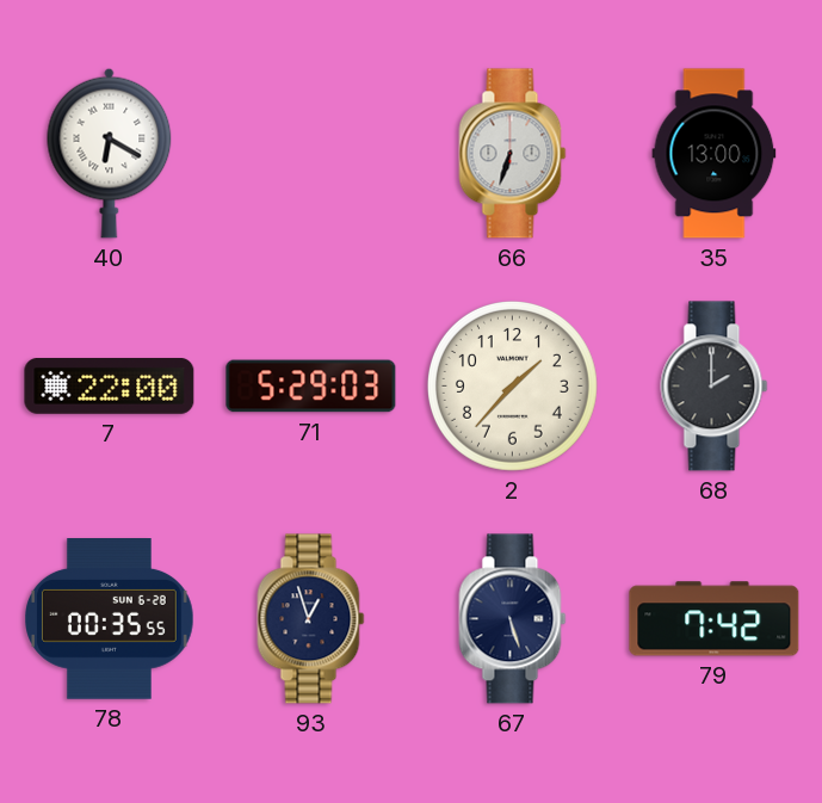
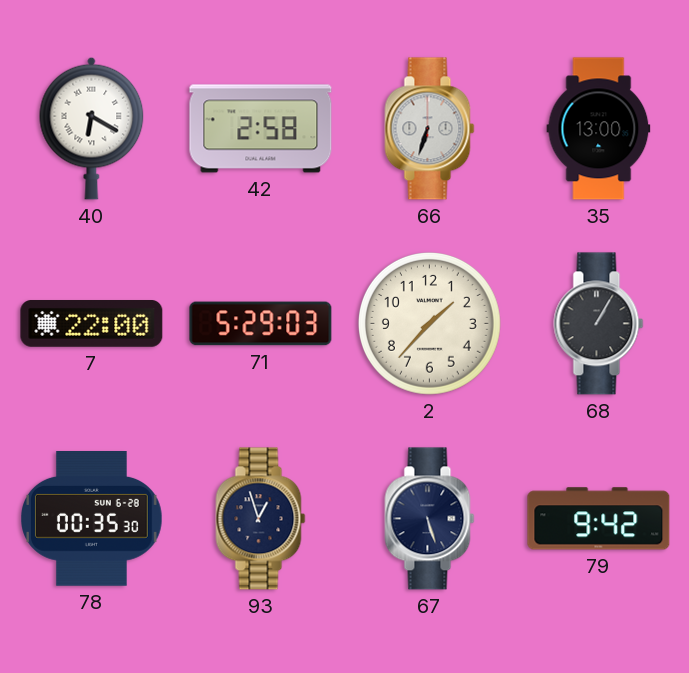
42: none -> 2:58
68: 2:00 -> 1:05
78: 00:35:55 -> 00:35:30
79: 7:42 -> 9:42
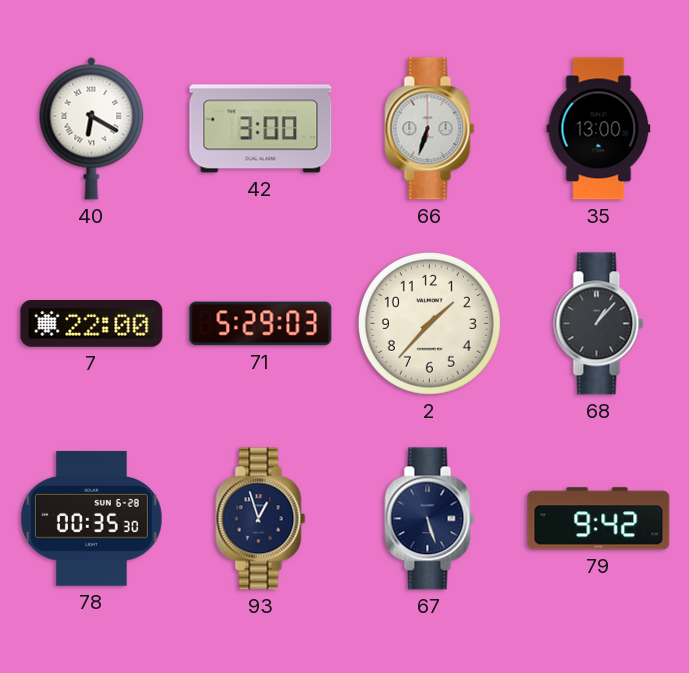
42: 2:58 -> 3:00
68: 1:05 -> 1:07
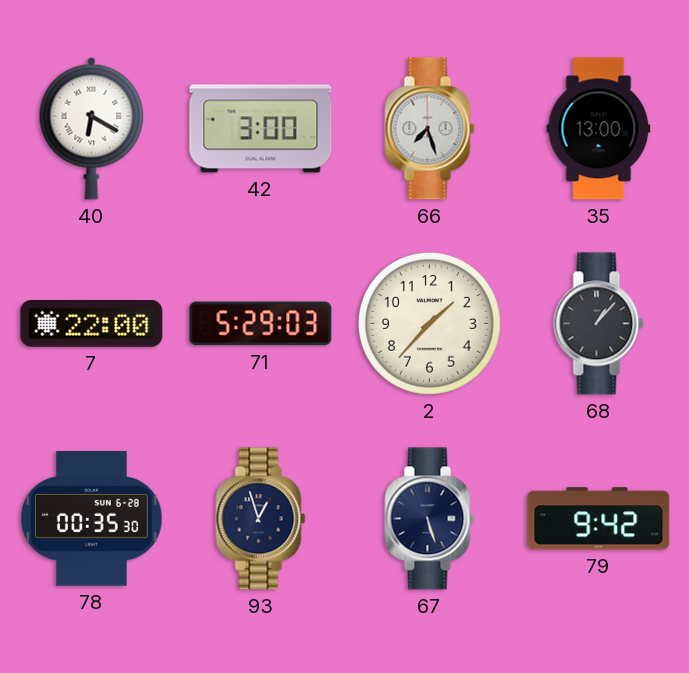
66: 6:33 -> 7:27
